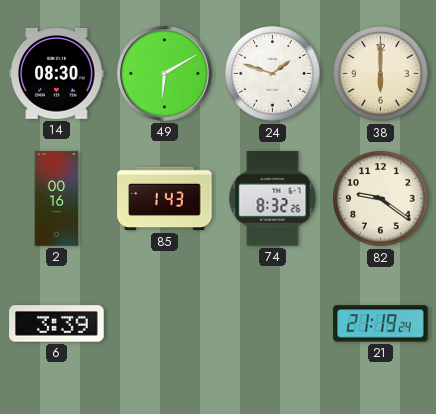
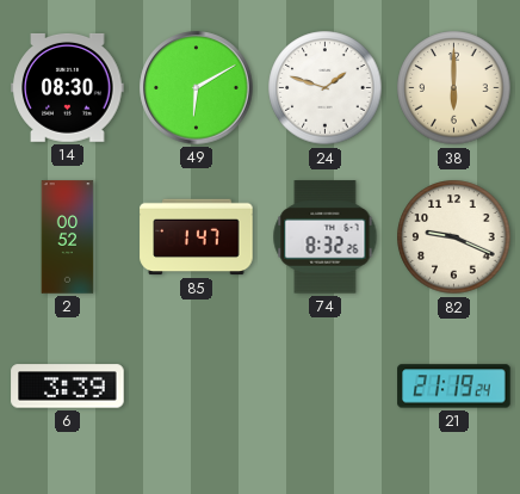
2: 00:16 -> 00:52
85: 1:43 -> 1:47
82: 9:21 -> 9:19
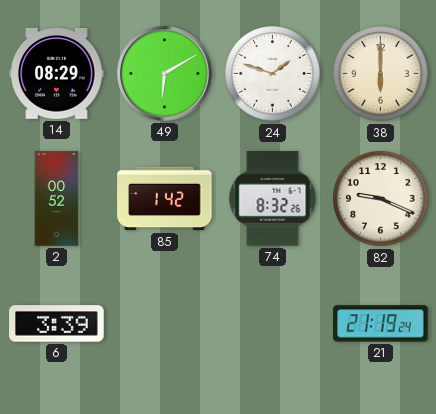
14: 08:30 -> 08:29
85: 1:47 -> 1:42
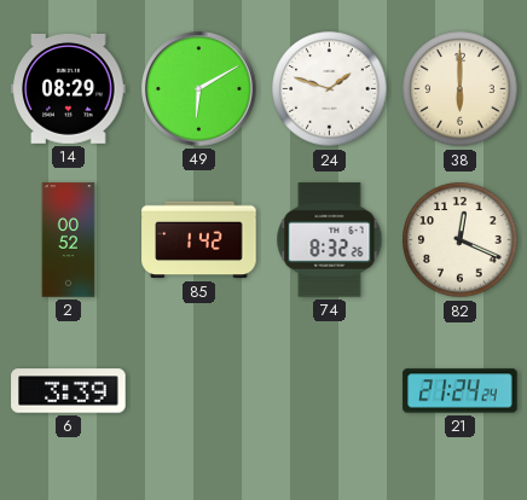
82: 9:19 -> 12:19
21: 21:19 -> 21:24
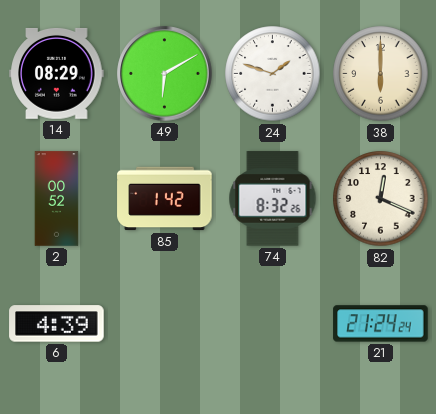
6: 3:39 -> 4:39
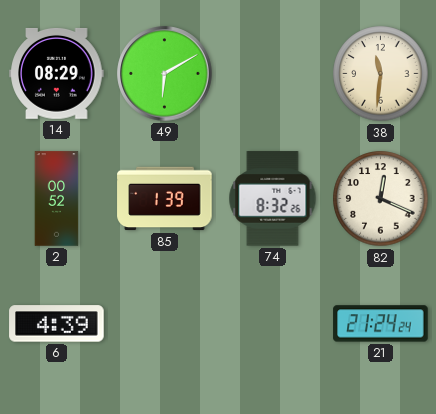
24: 1:48 -> none
38: 6:00 -> 11:31
85: 1:42 -> 1:39
